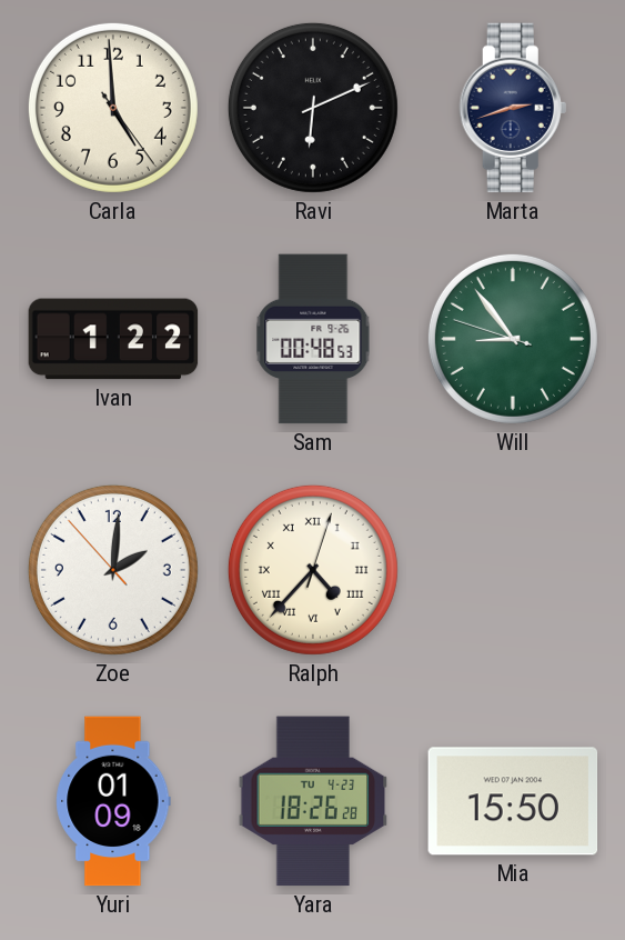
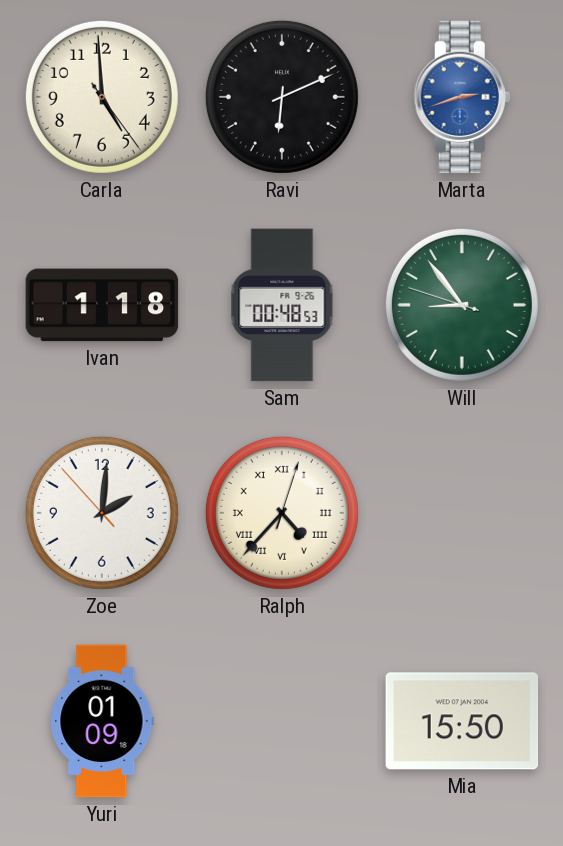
Marta dial: navy -> blue
Ivan: 1:22 -> 1:18
Yara: 18:26 -> none
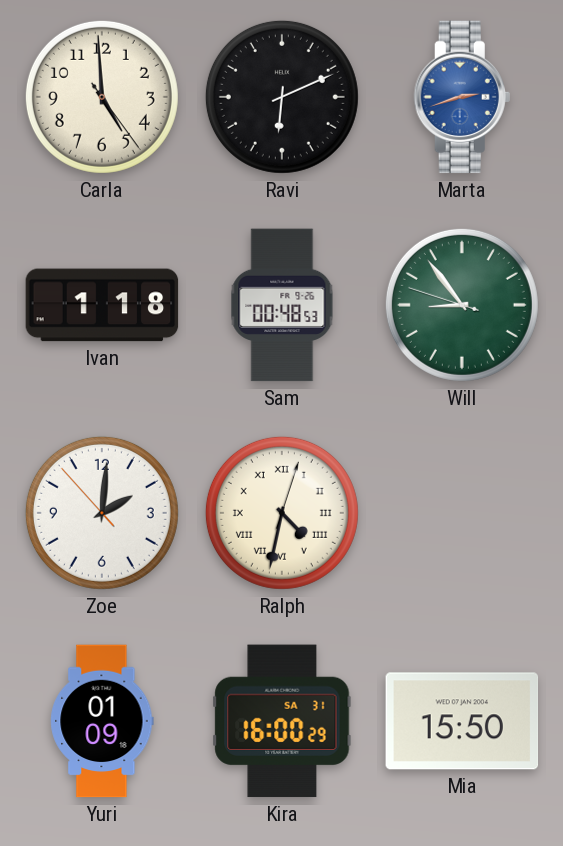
Ralph: 4:37 -> 4:32
Kira: none -> 16:00
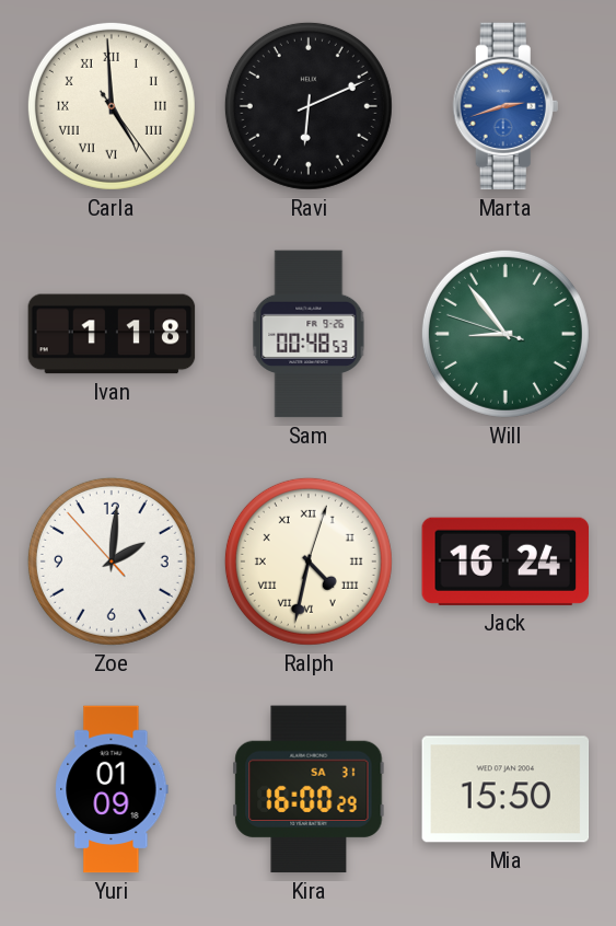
Carla numerals: Arabic -> Roman
Jack: none -> 16:24
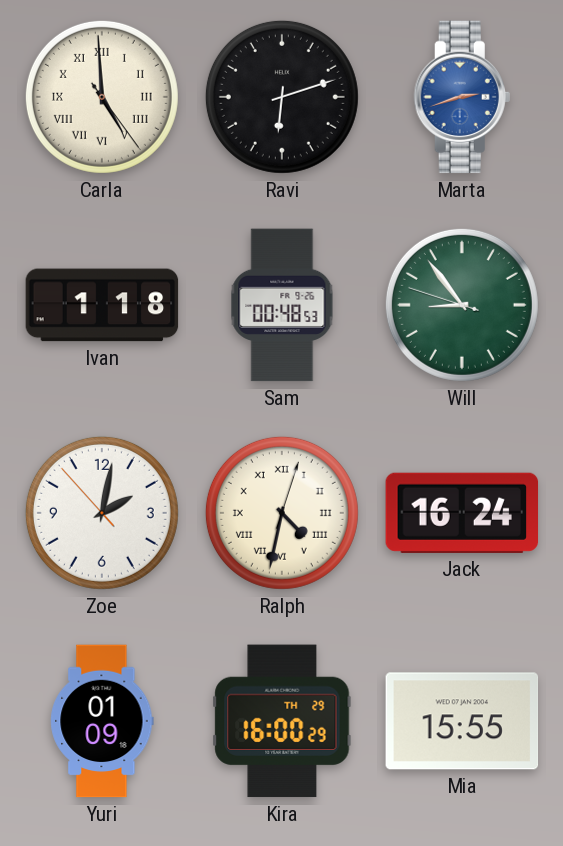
Ravi: 6:11 -> 6:12
Zoe: 2:00 -> 2:01
Kira date: SA 31 -> TH 29
Mia: 15:50 -> 15:55
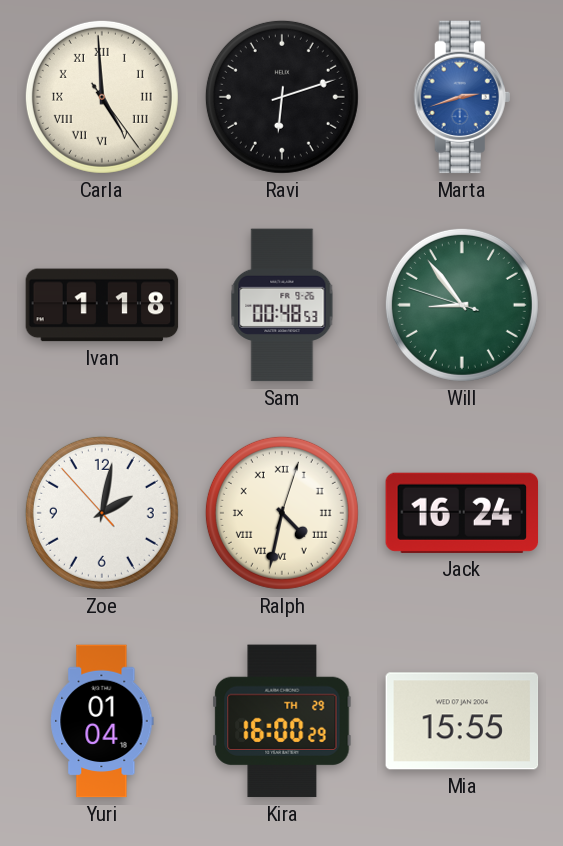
Yuri: 01:09 -> 01:04
